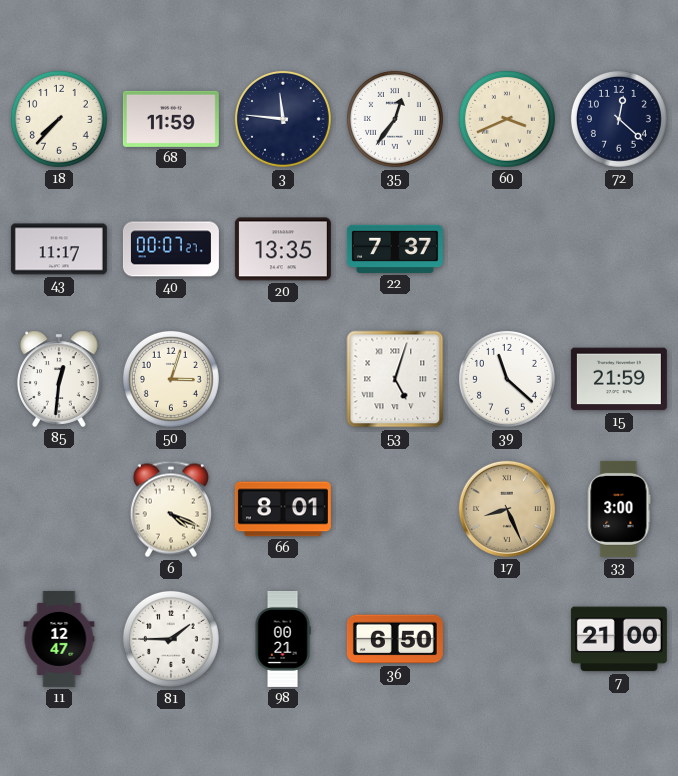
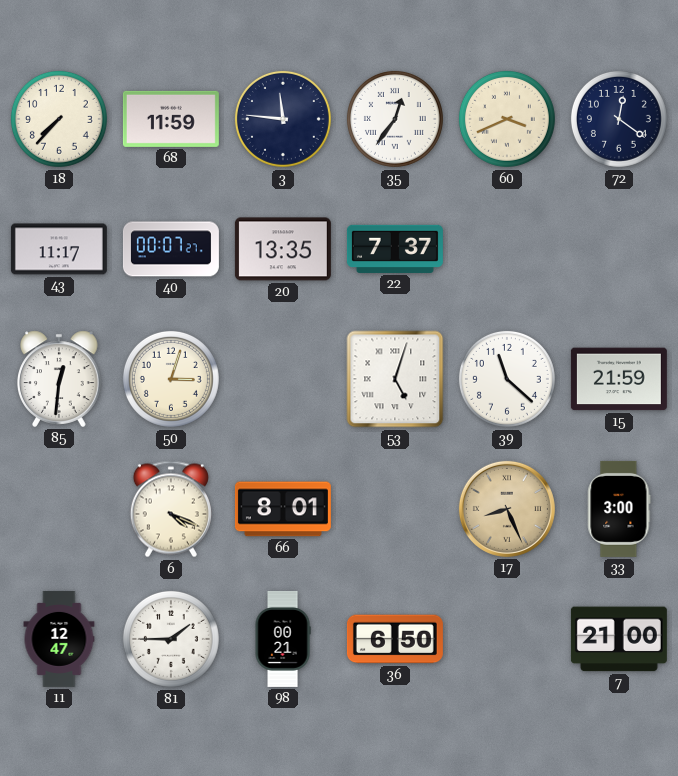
72: 12:22 -> 12:21
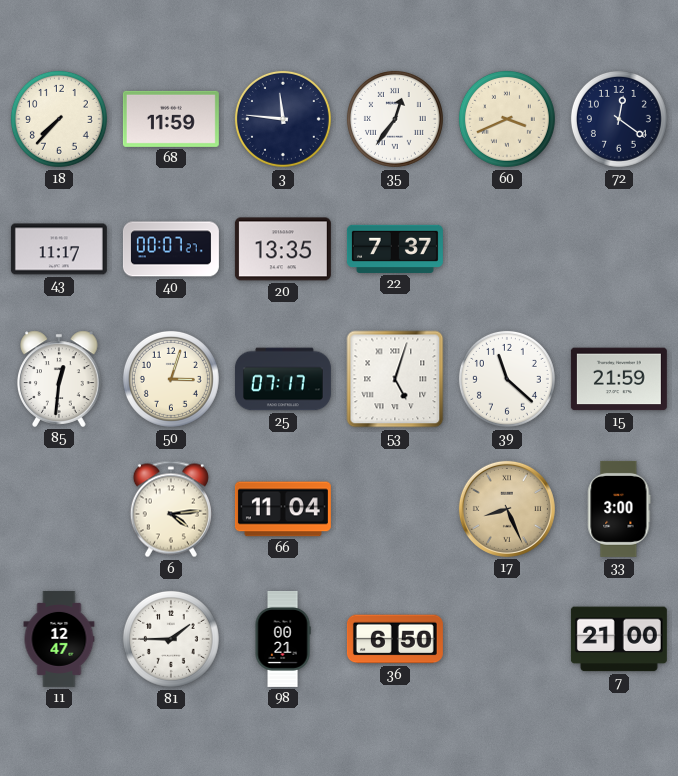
25: none -> 07:17
6: 4:19 -> 4:14
66: 8:01 -> 11:04
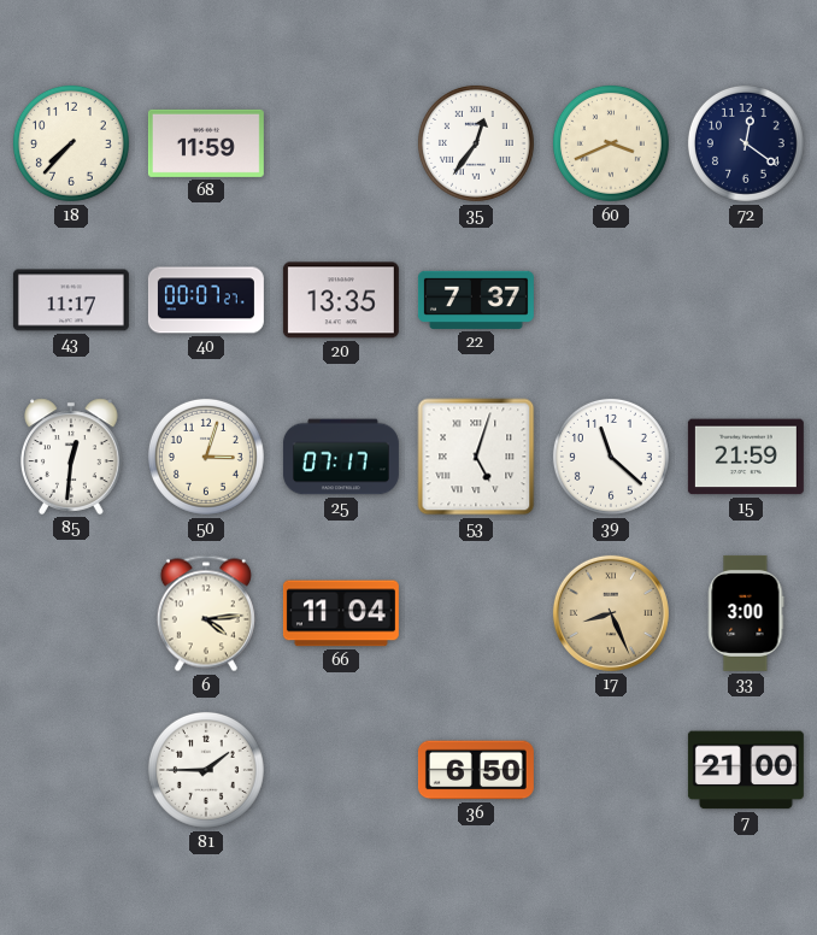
3: 11:46 -> none
11: 12:47 -> none
98: 00:21 -> none
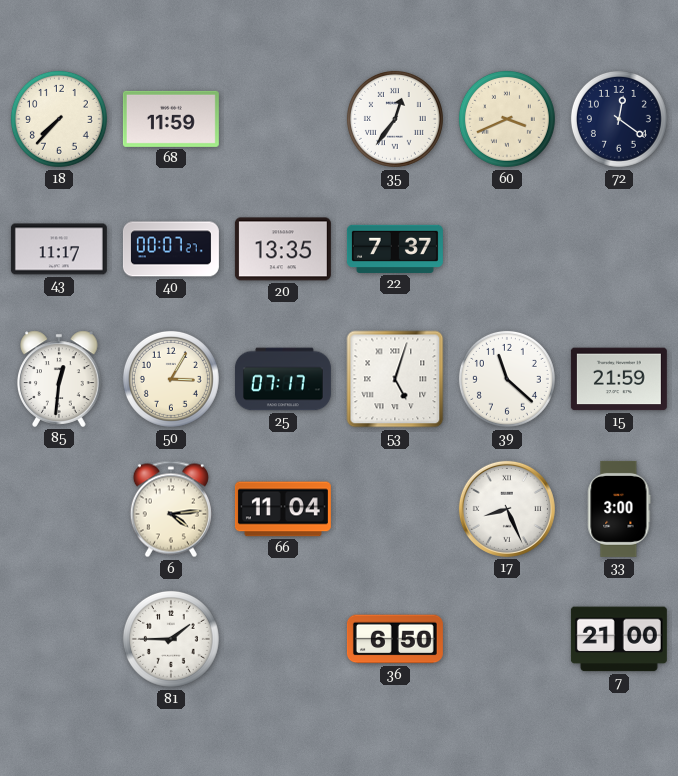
50: 3:03 -> 3:05
17 dial: champagne -> white
